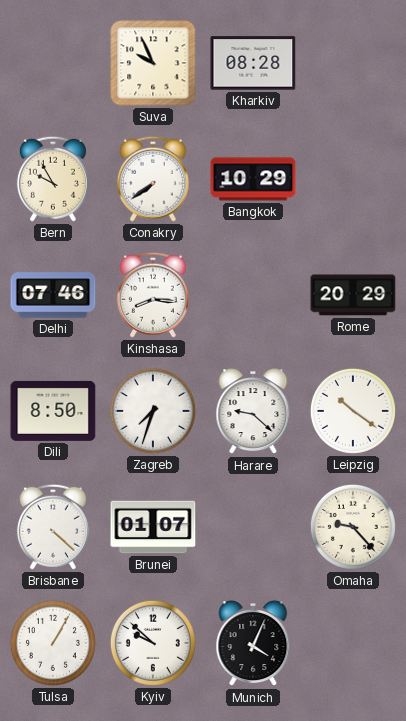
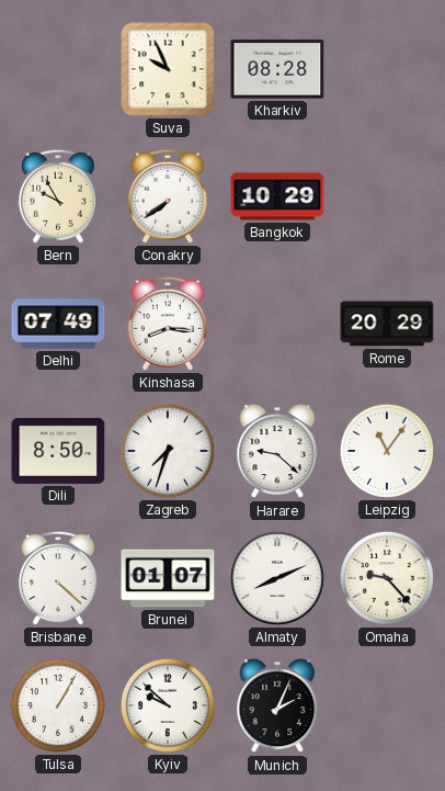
Delhi: 07:46 -> 07:49
Leipzig: 10:21 -> 11:06
Almaty: none -> 8:11
Munich: 4:04 -> 2:04
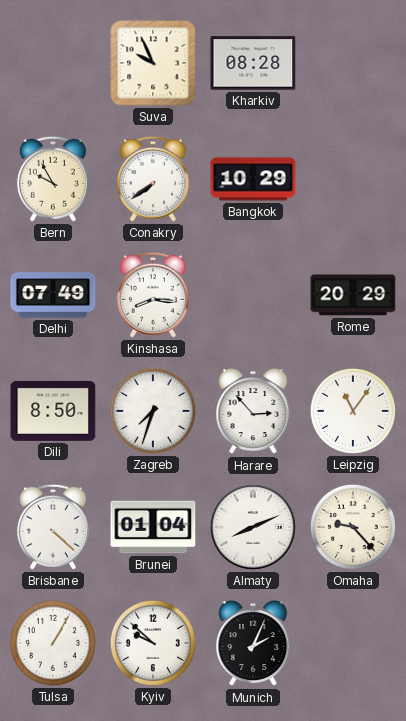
Harare: 9:22 -> 2:53
Brunei: 01:07 -> 01:04
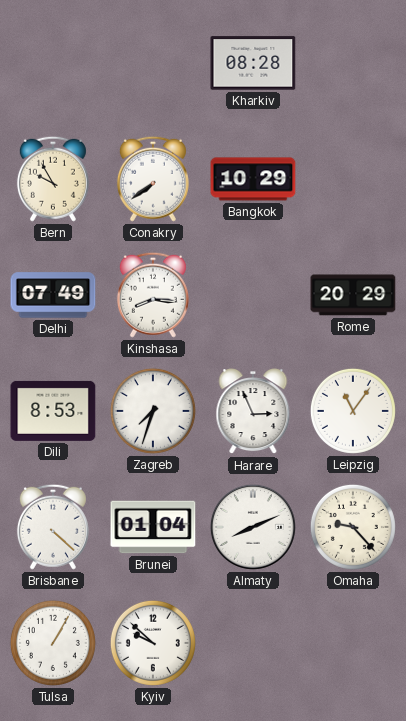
Suva: 9:56 -> none
Dili: 8:50 -> 8:53
Harare: 2:53 -> 2:56
Munich: 2:04 -> none
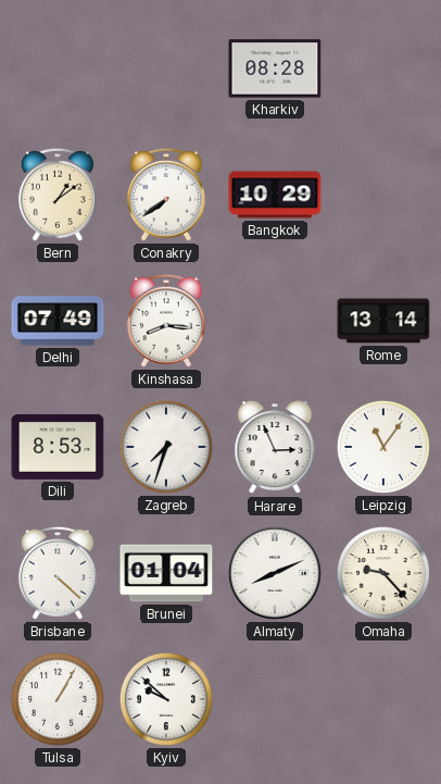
Bern: 9:55 -> 1:09
Rome: 20:29 -> 13:14
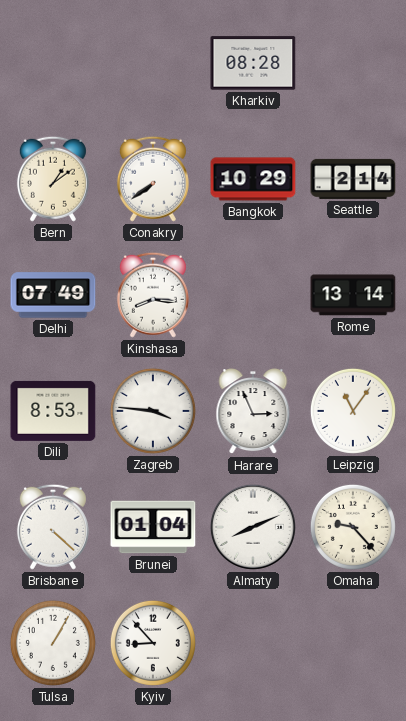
Seattle: none -> 2:14
Zagreb: 7:33 -> 3:46
Kyiv: 9:52 -> 8:53
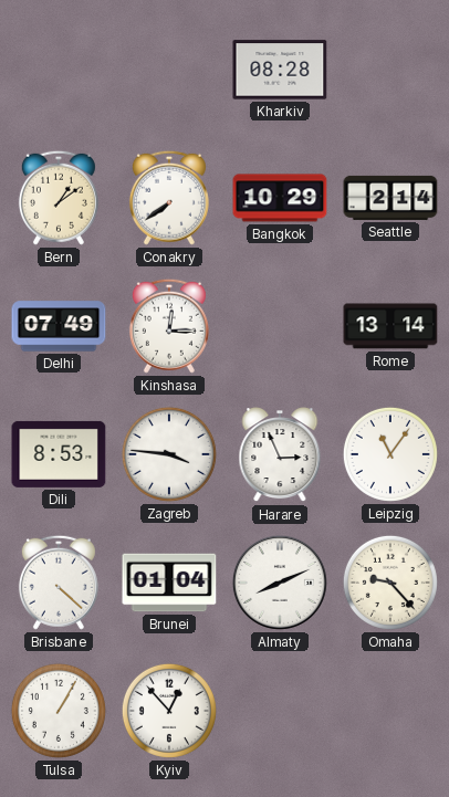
Kinshasa: 8:16 -> 12:15
Kyiv: 8:53 -> 12:53
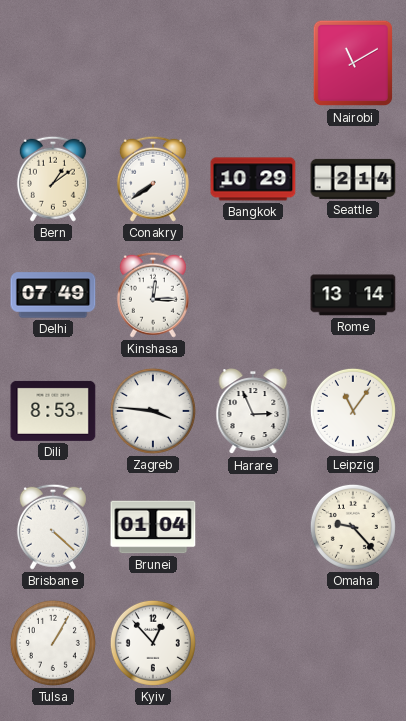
Kharkiv: 08:28 -> none
Nairobi: none -> 11:10
Almaty: 8:11 -> none
